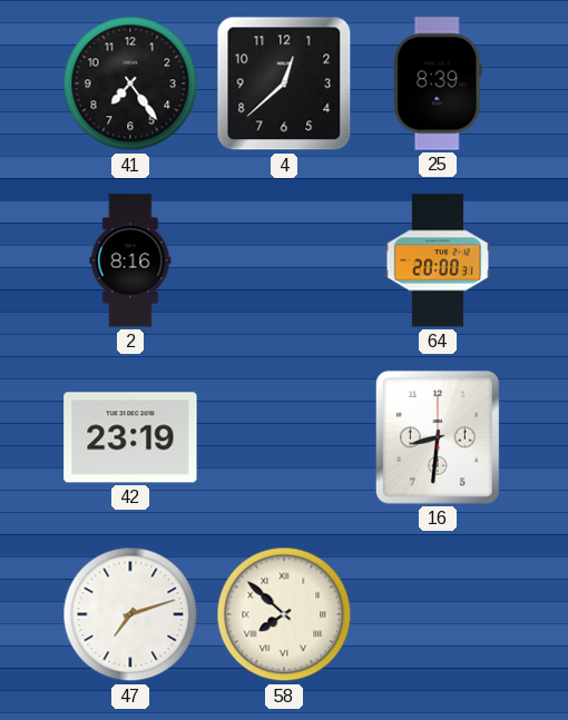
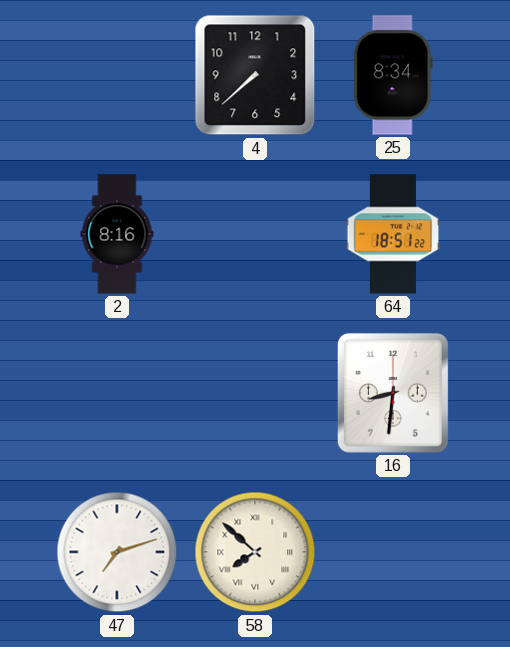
41: 7:24 -> none
4: 12:38 -> 7:38
25: 8:39 -> 8:34
64: 20:00 -> 18:51
42: 23:19 -> none
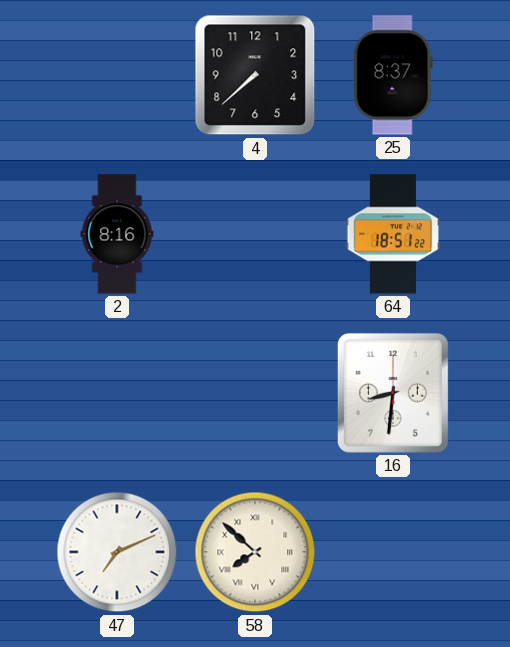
25: 8:34 -> 8:37
47: 7:12 -> 7:11
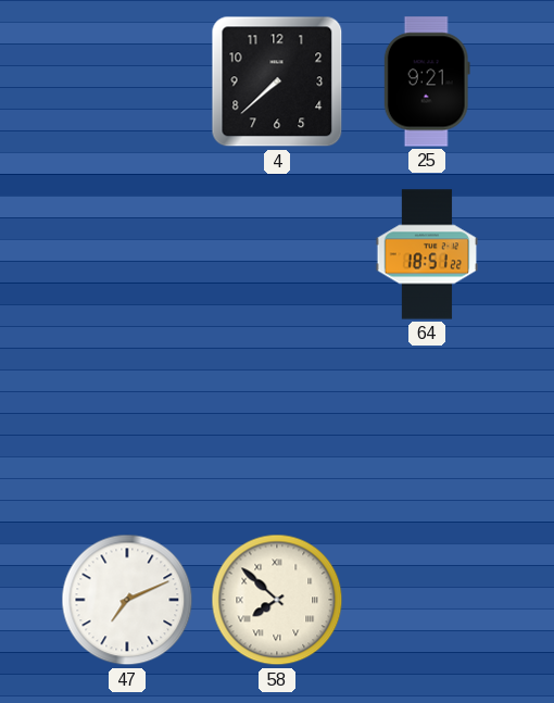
25: 8:37 -> 9:21
2: 8:16 -> none
16: 8:31 -> none
